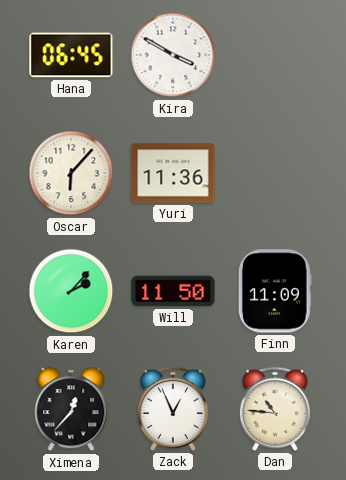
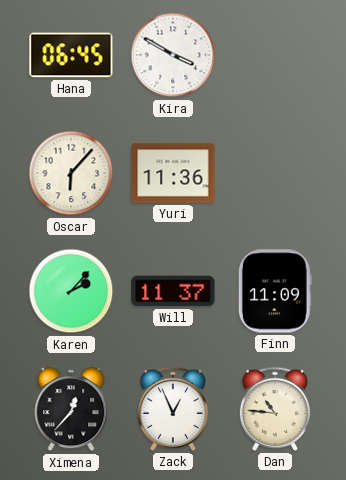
Will: 11:50 -> 11:37
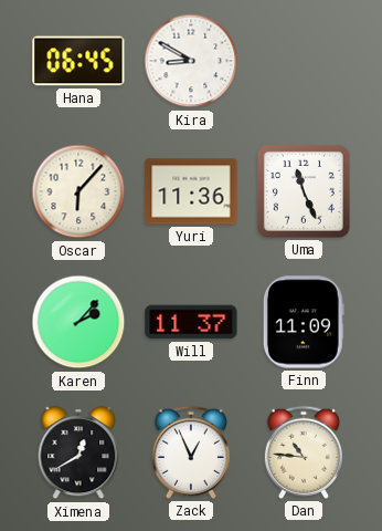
Kira: 3:50 -> 8:50
Uma: none -> 11:26
Ximena: 12:37 -> 12:40
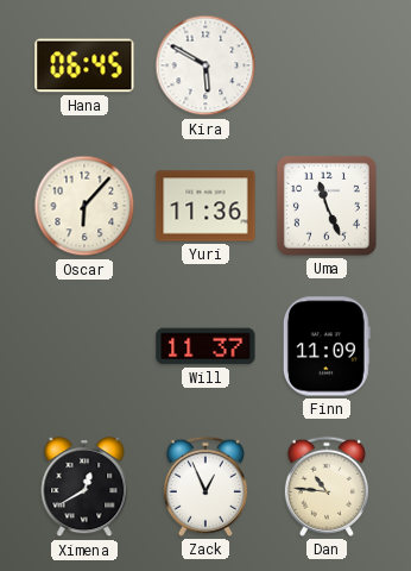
Kira: 8:50 -> 5:50
Karen: 2:07 -> none
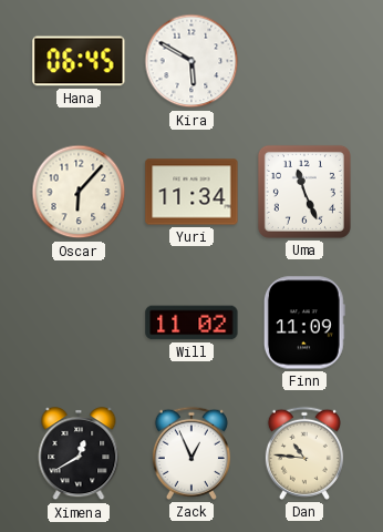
Yuri: 11:36 -> 11:34
Will: 11:37 -> 11:02
